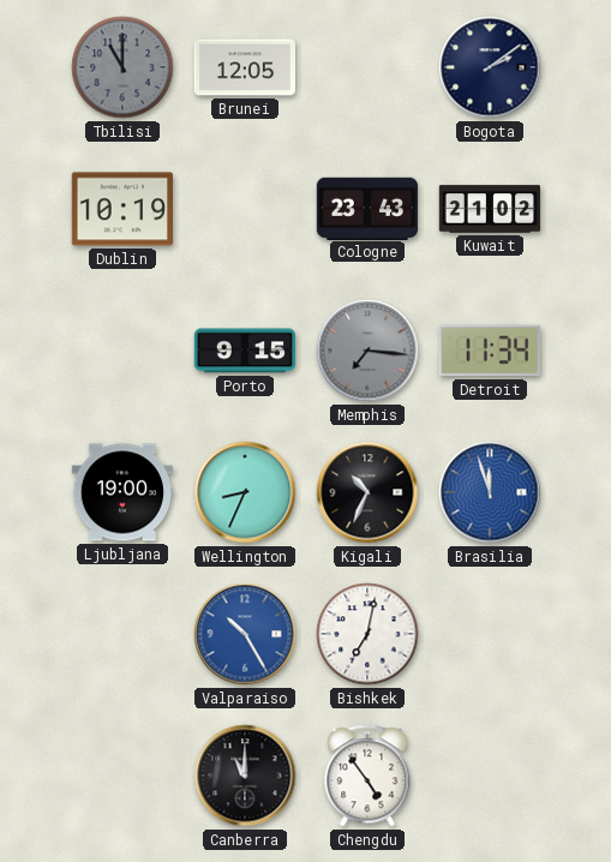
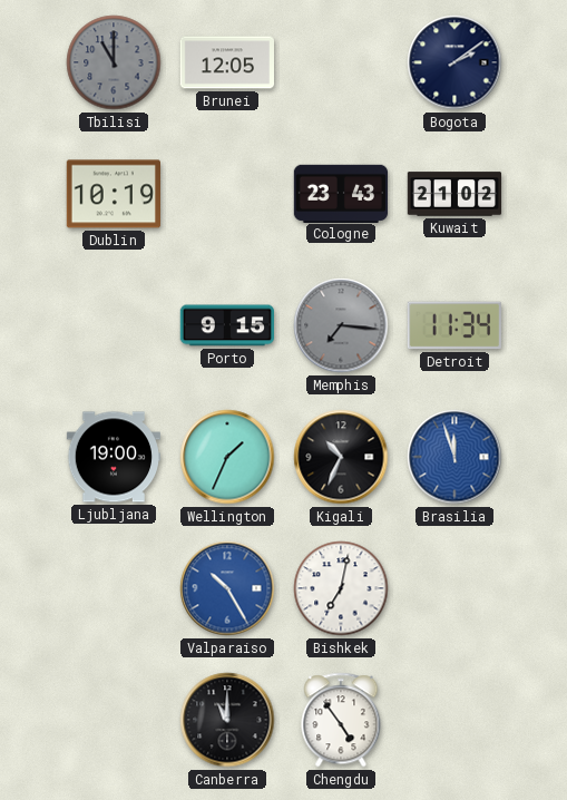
Wellington: 8:34 -> 1:34
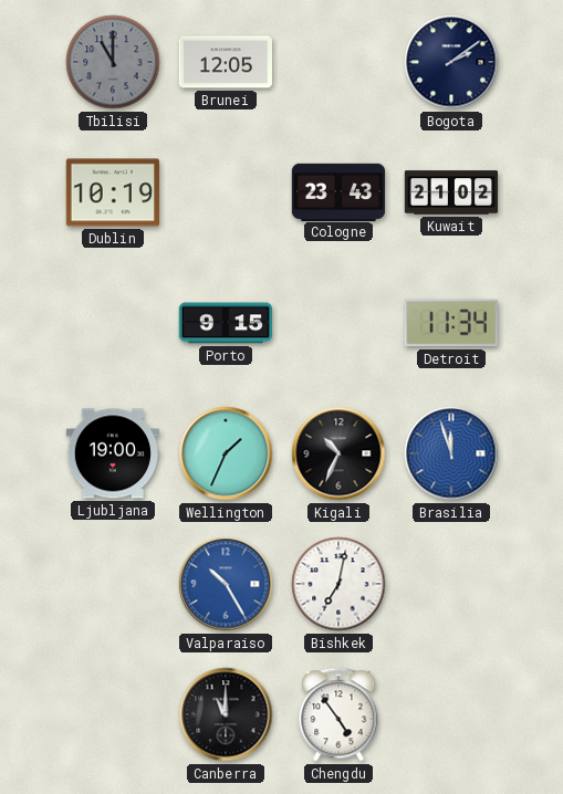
Memphis: 7:16 -> none
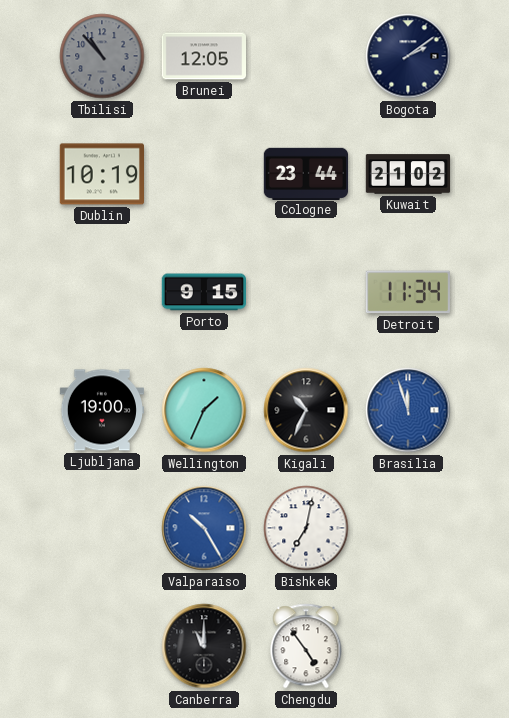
Tbilisi: 11:00 -> 10:53
Cologne: 23:43 -> 23:44
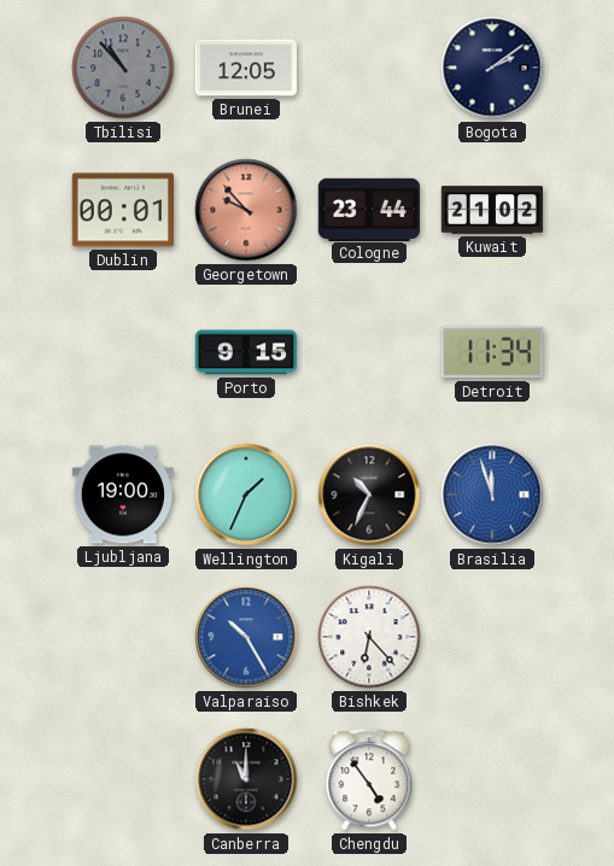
Dublin: 10:19 -> 00:01
Georgetown: none -> 9:53
Bishkek: 7:02 -> 6:23
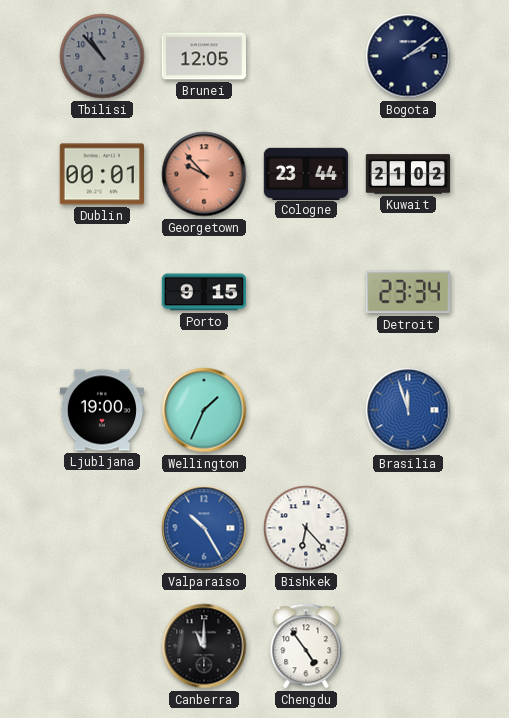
Detroit: 11:34 -> 23:34
Kigali: 10:34 -> none
